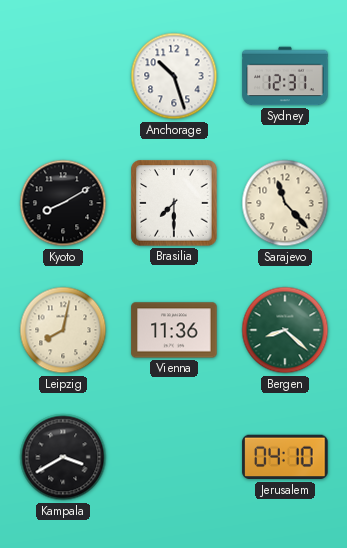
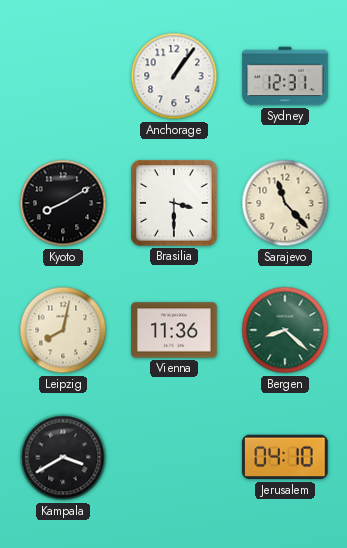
Anchorage: 10:27 -> 1:06
Brasilia: 7:30 -> 3:30
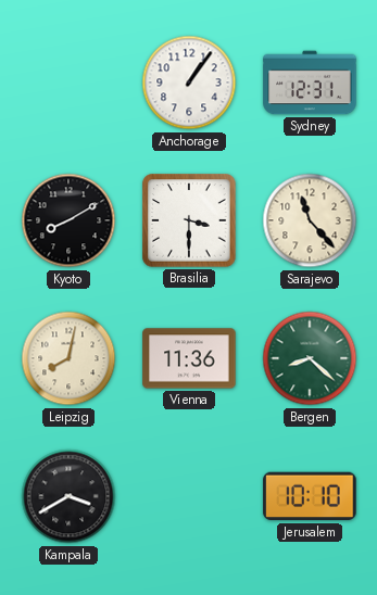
Jerusalem: 04:10 -> 10:10
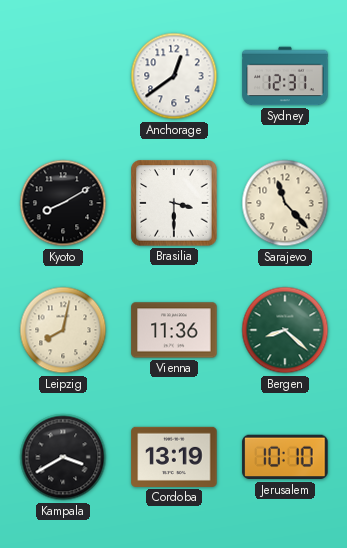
Anchorage: 1:06 -> 12:39
Cordoba: none -> 13:19
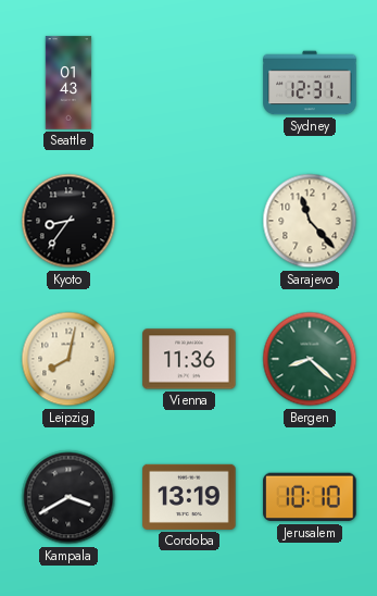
Seattle: none -> 01:43
Anchorage: 12:39 -> none
Kyoto: 8:10 -> 8:36
Brasilia: 3:30 -> none
